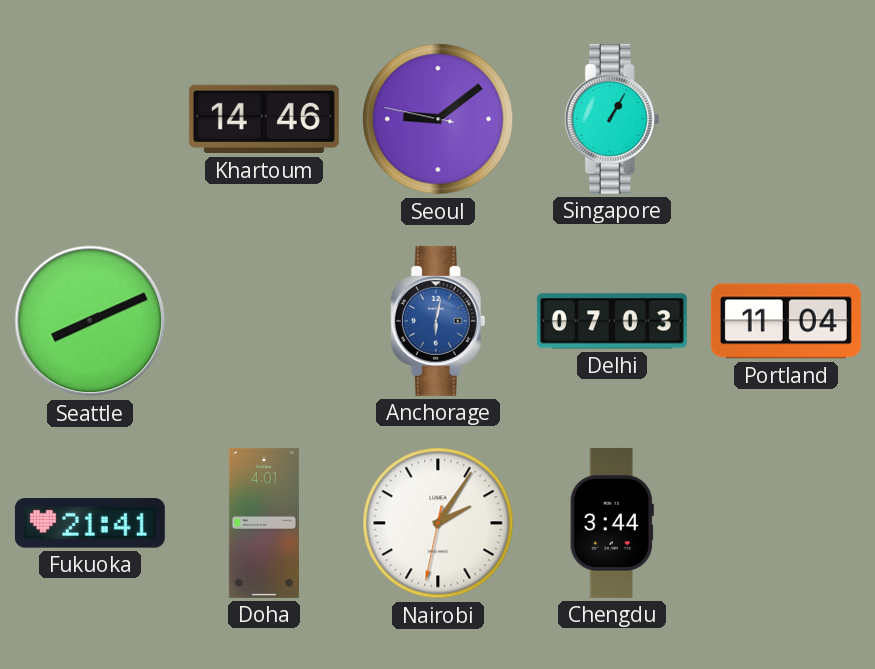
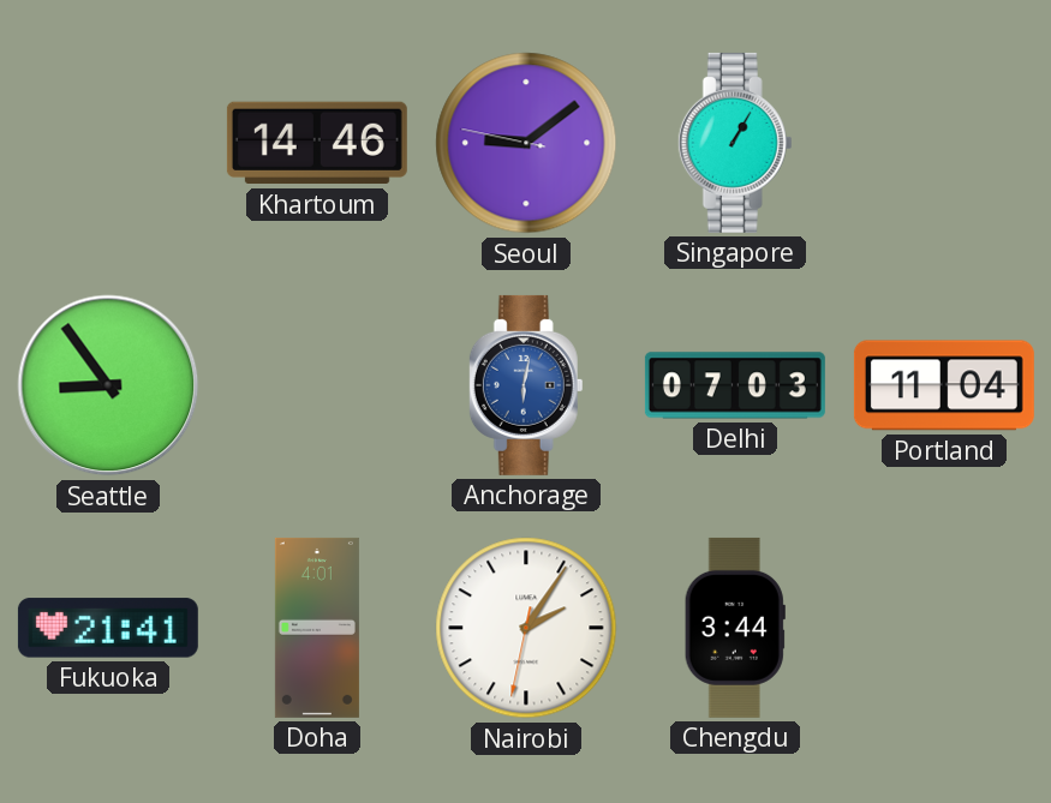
Seattle: 8:11 -> 8:54
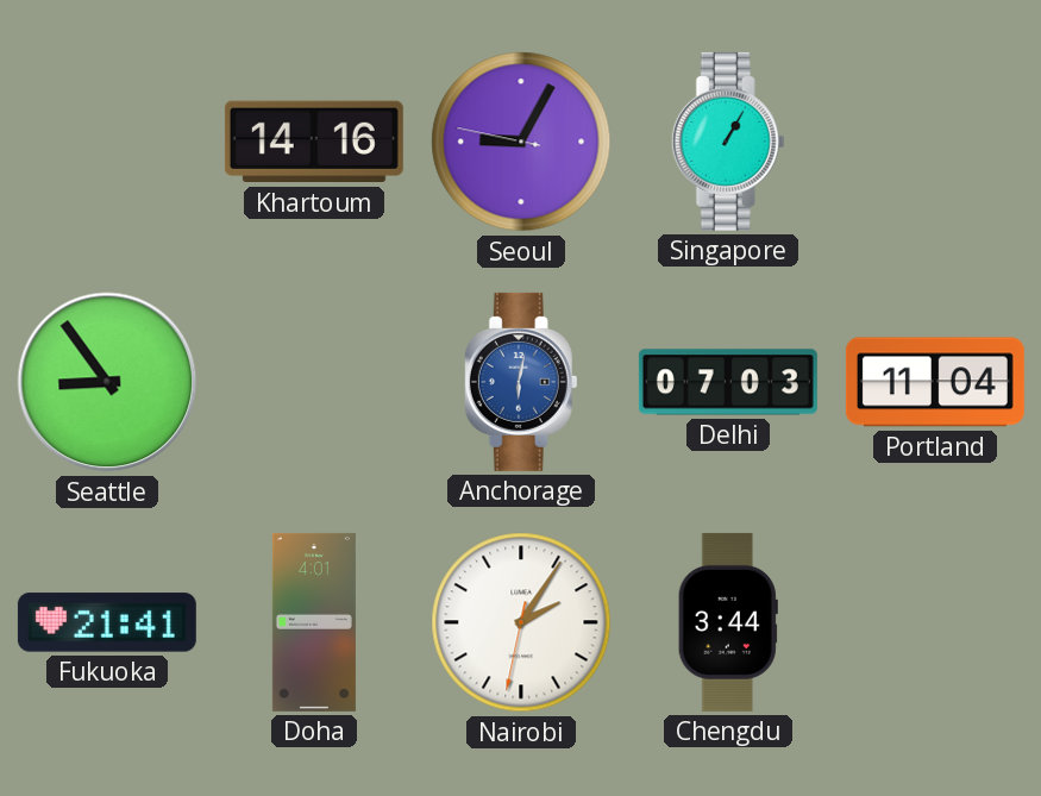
Khartoum: 14:46 -> 14:16
Seoul: 9:08 -> 9:04
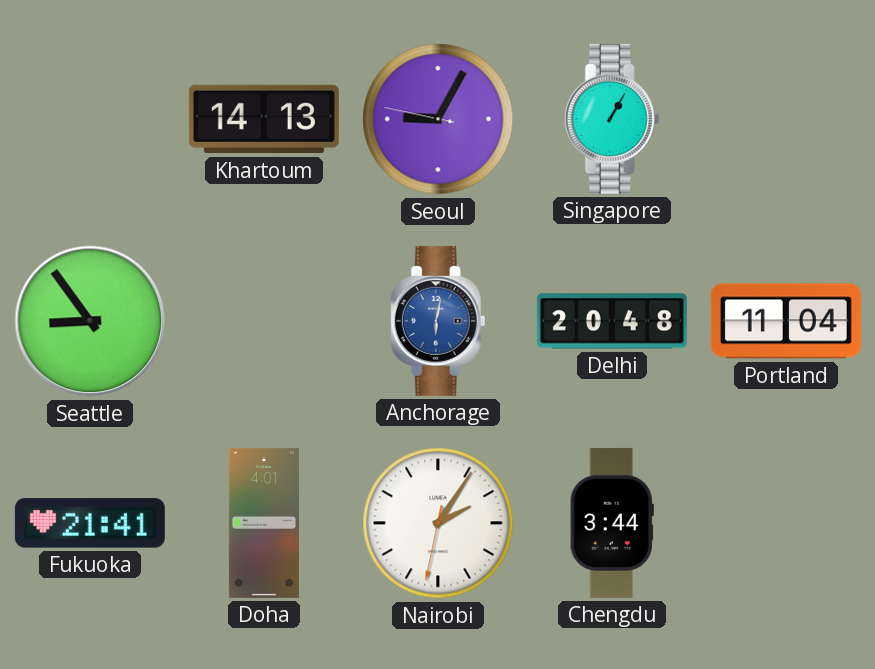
Khartoum: 14:16 -> 14:13
Delhi: 07:03 -> 20:48
